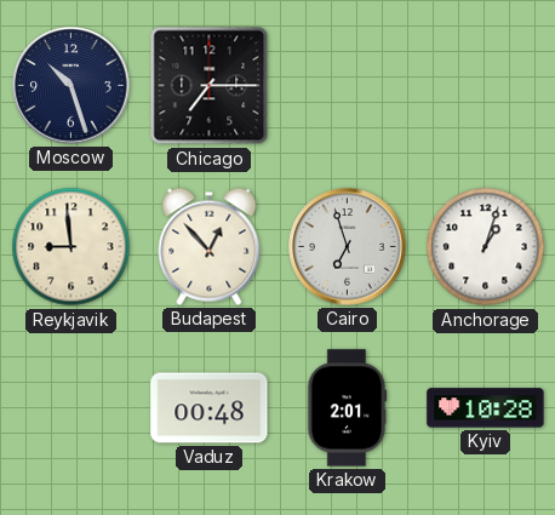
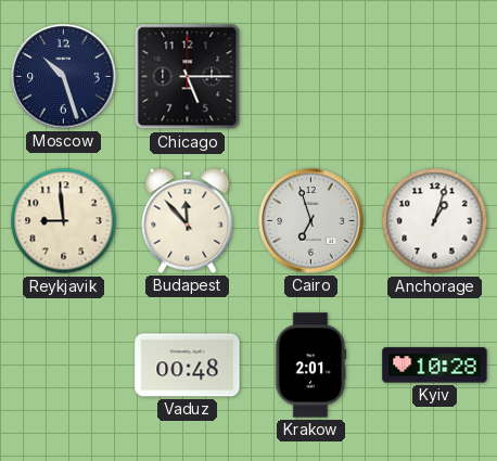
Chicago: 7:15 -> 5:15
Budapest: 12:53 -> 11:53
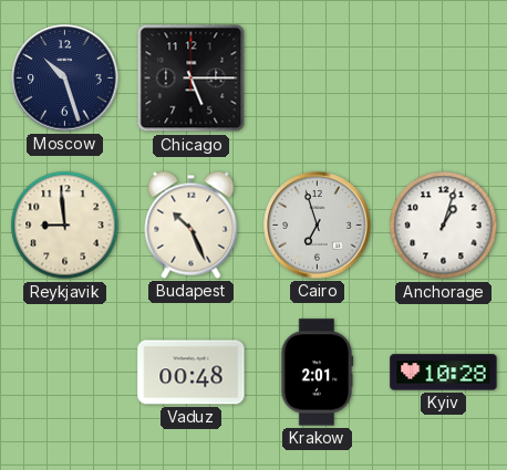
Budapest: 11:53 -> 10:26
